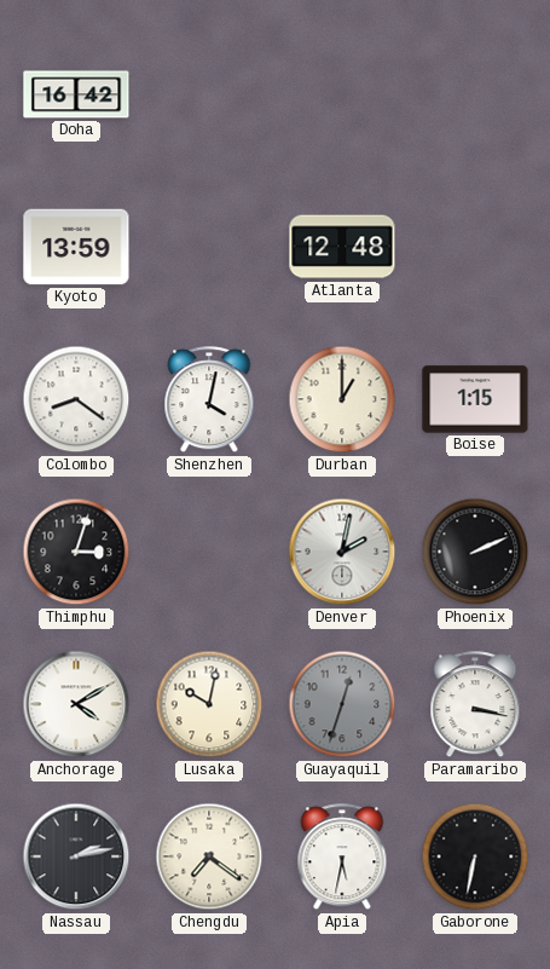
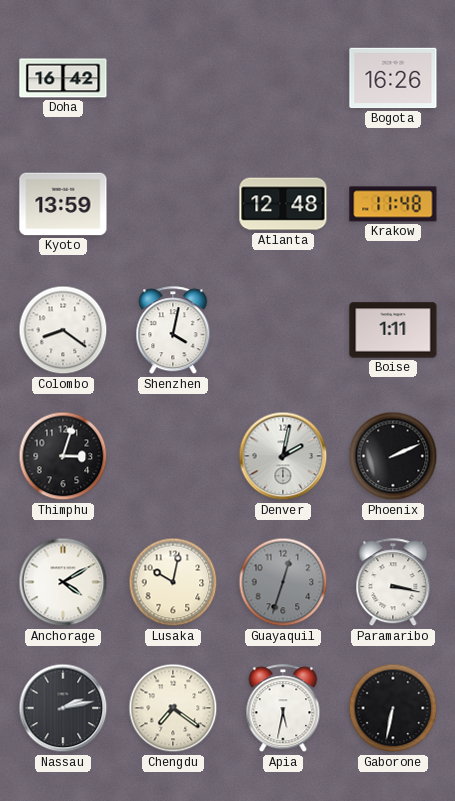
Bogota: none -> 16:26
Krakow: none -> 11:48
Durban: 1:00 -> none
Boise: 1:15 -> 1:11
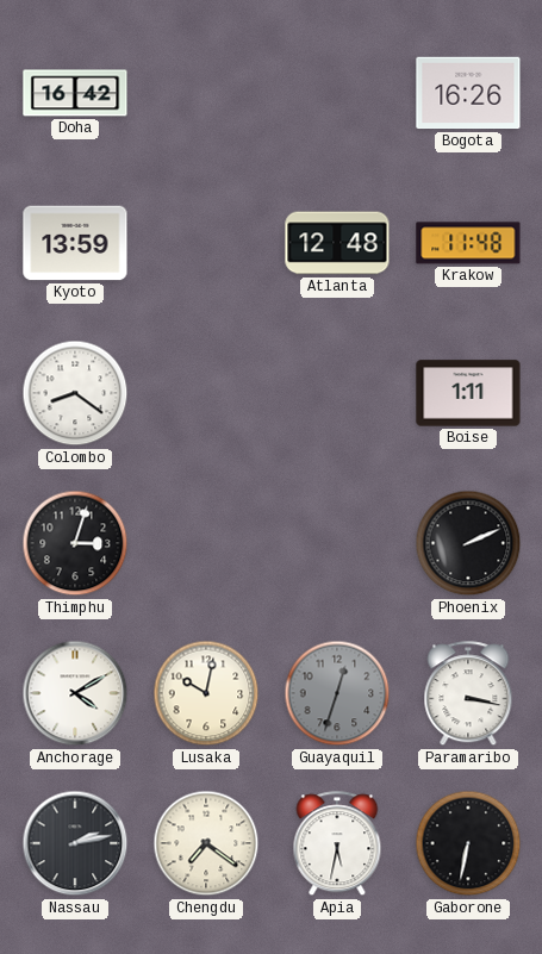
Shenzhen: 4:02 -> none
Denver: 2:02 -> none
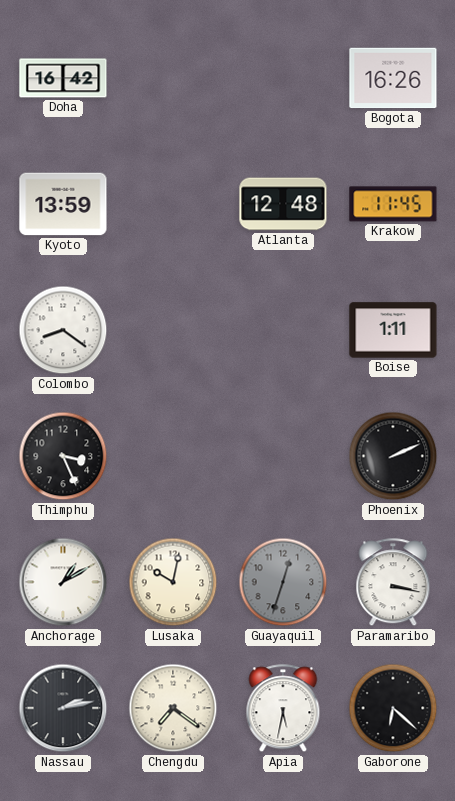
Krakow: 11:48 -> 11:45
Thimphu: 3:03 -> 3:26
Anchorage: 4:10 -> 1:10
Gaborone: 6:32 -> 6:22
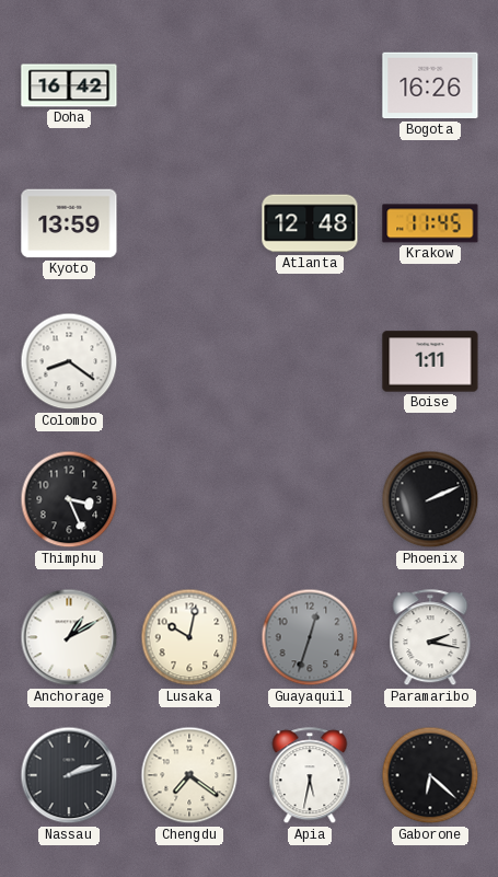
Paramaribo: 3:17 -> 2:17
Nassau: 2:13 -> 2:12
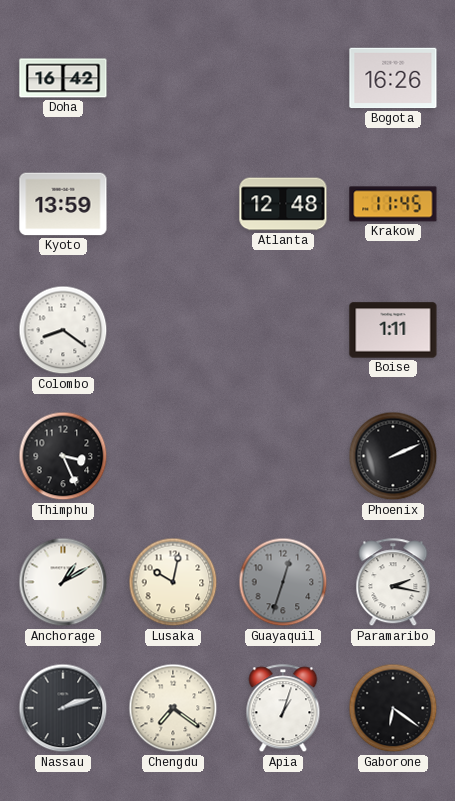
Apia: 5:32 -> 1:03
Gaborone: 6:22 -> 6:21
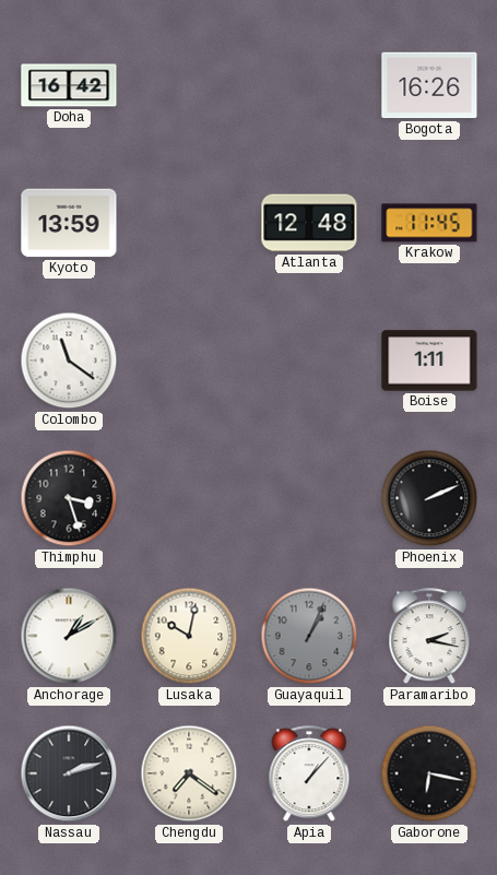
Colombo: 8:21 -> 11:21
Thimphu: 3:26 -> 3:27
Guayaquil: 12:33 -> 1:04
Apia: 1:03 -> 1:07
Gaborone: 6:21 -> 6:17
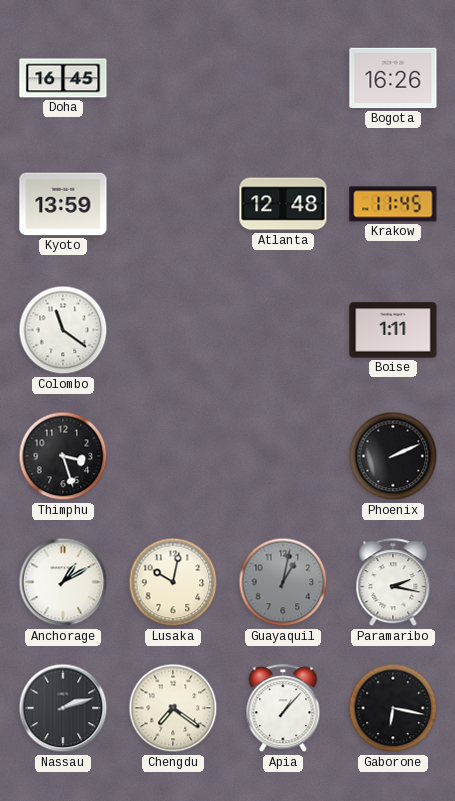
Doha: 16:42 -> 16:45
Guayaquil: 1:04 -> 1:02
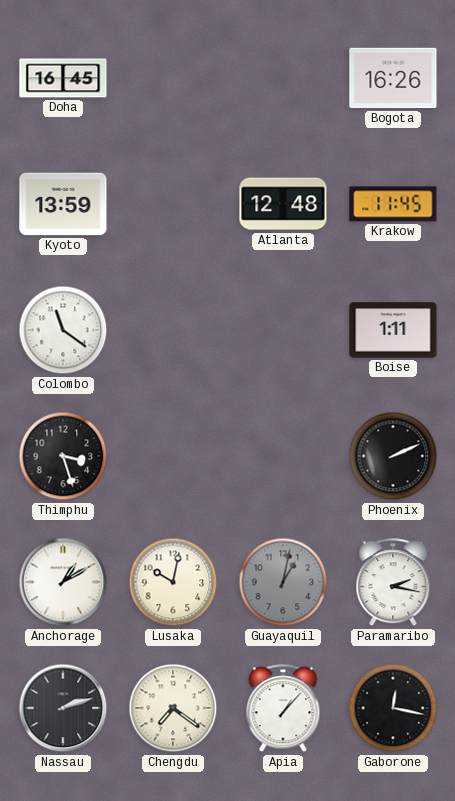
Gaborone: 6:17 -> 12:17
